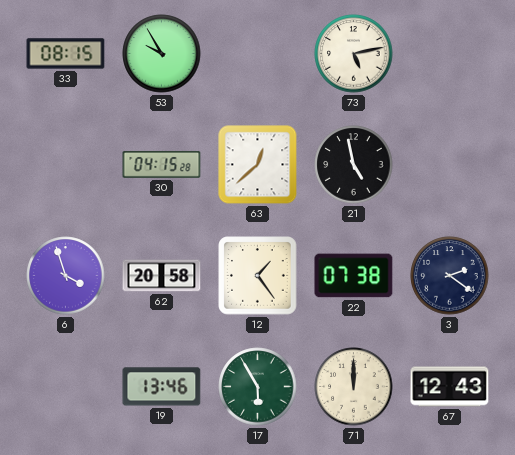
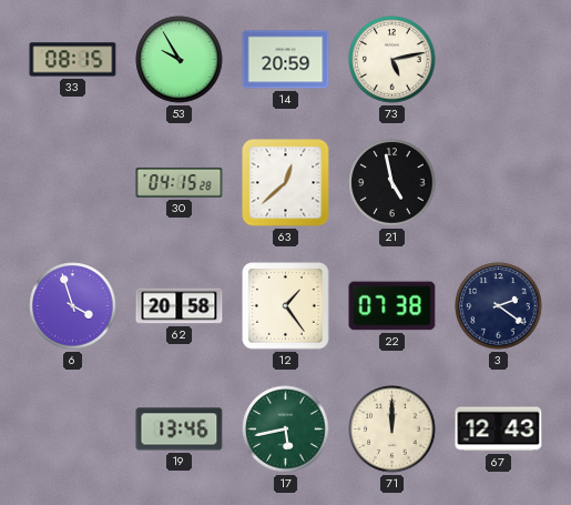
14: none -> 20:59
17: 5:55 -> 5:43
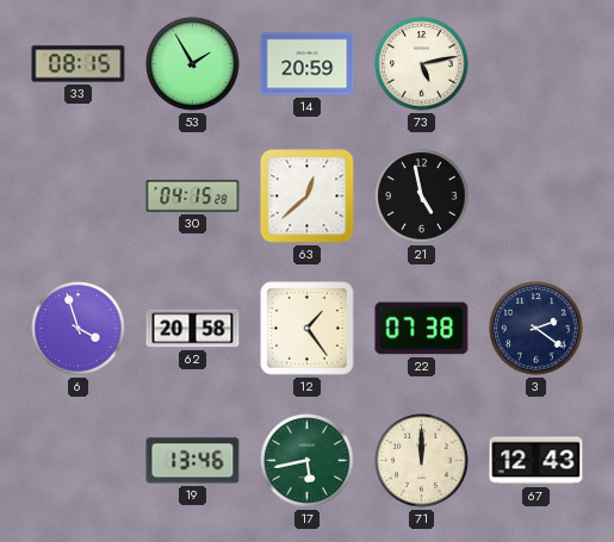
53: 9:55 -> 1:55
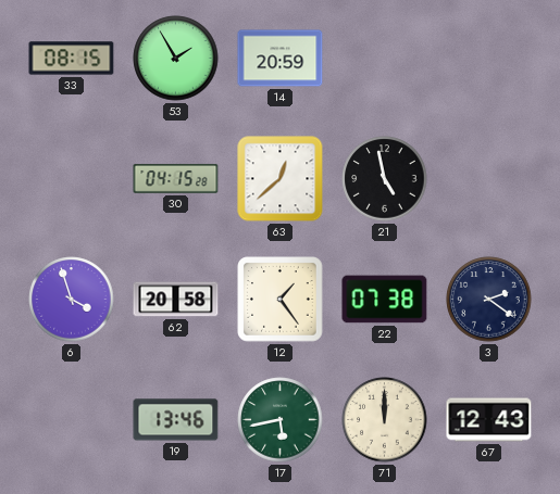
73: 5:13 -> none
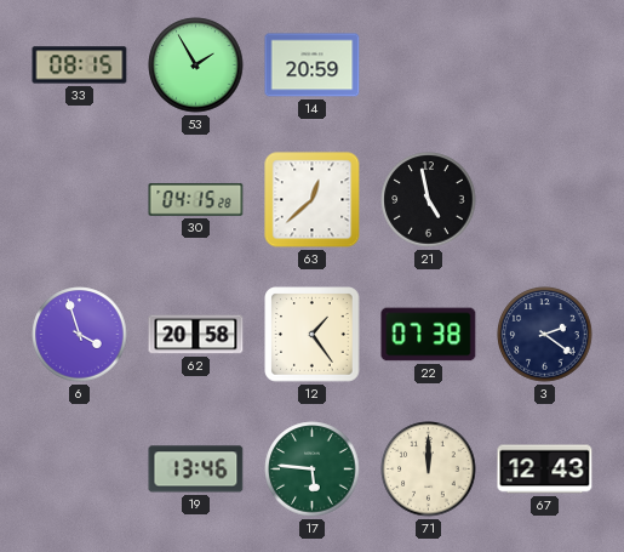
17: 5:43 -> 5:46
